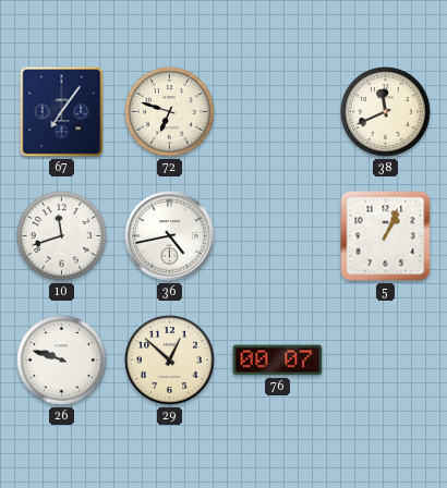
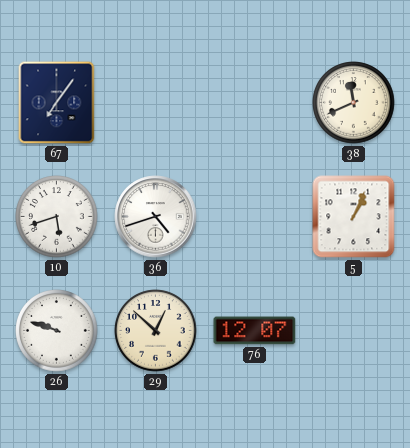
72: 6:48 -> none
10: 11:42 -> 5:42
36: 4:43 -> 4:42
76: 00:07 -> 12:07
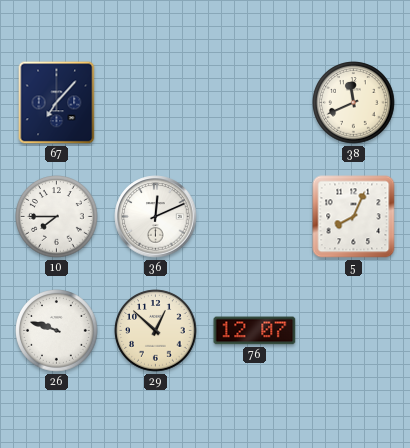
67: 7:06 -> 7:07
10: 5:42 -> 7:45
36: 4:42 -> 12:11
5: 1:04 -> 8:04
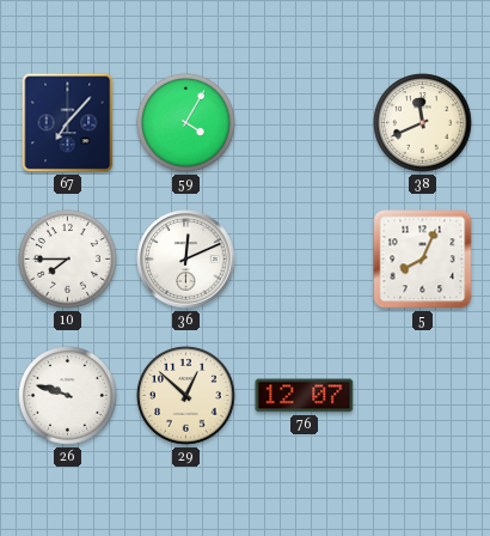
59: none -> 4:05
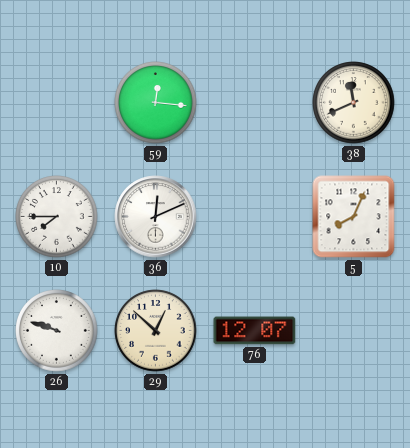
67: 7:07 -> none
59: 4:05 -> 12:16
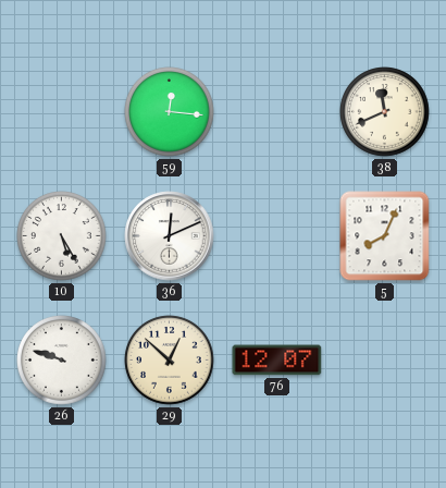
10: 7:45 -> 5:25
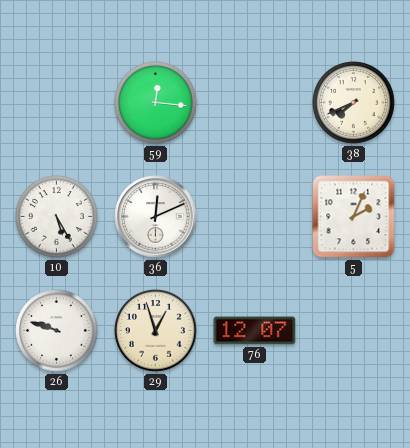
38: 11:41 -> 7:41
5: 8:04 -> 2:04
29: 12:52 -> 12:57
